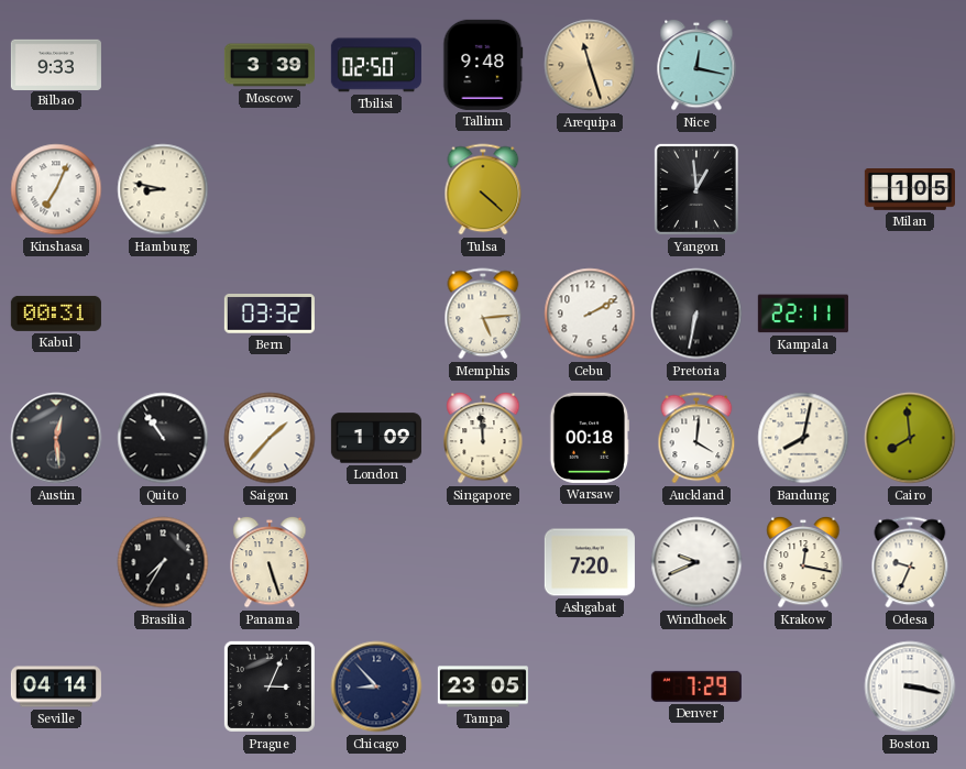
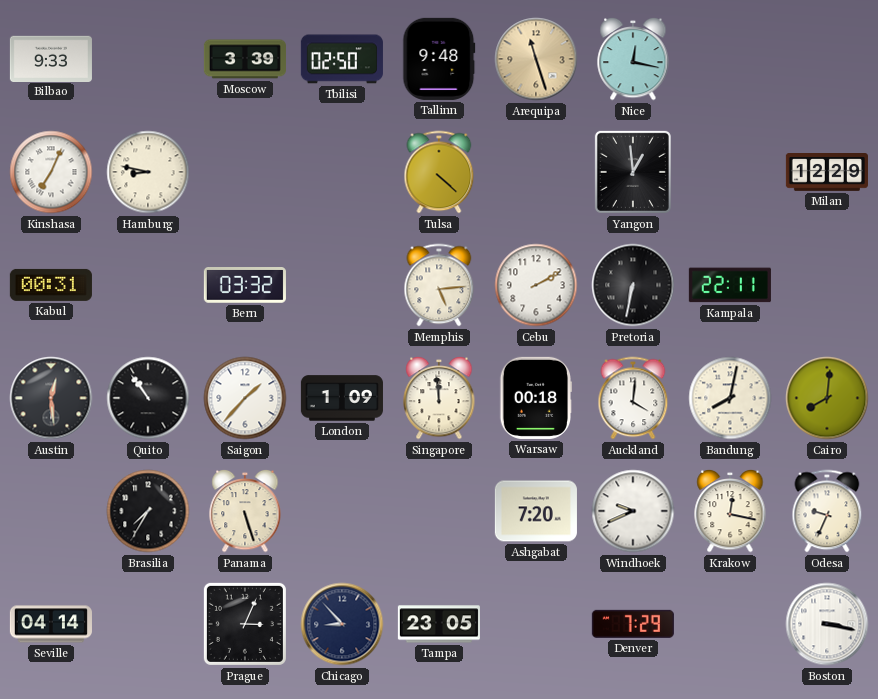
Milan: 1:05 -> 12:29
Cairo: 7:59 -> 8:01
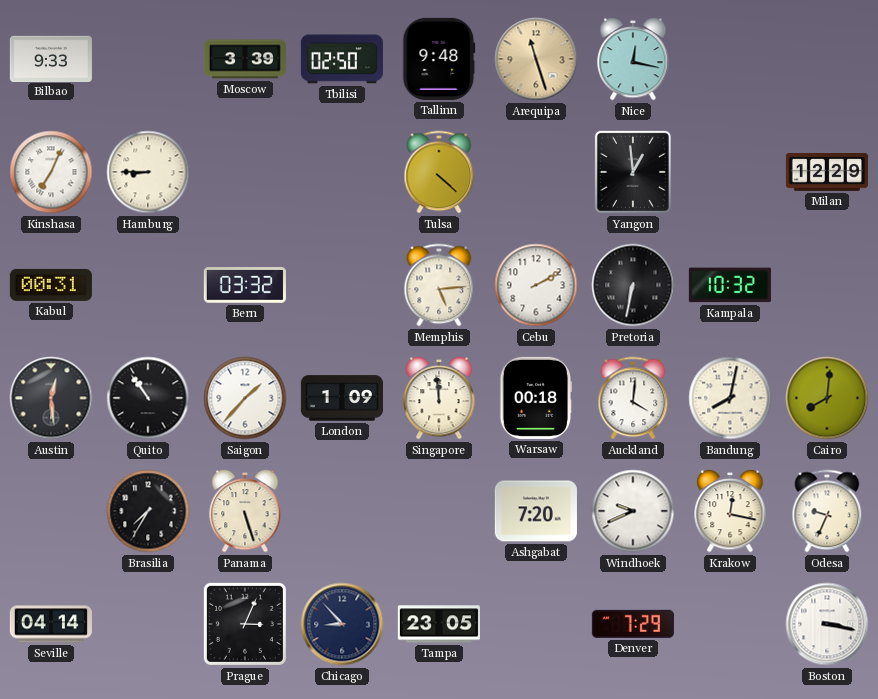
Hamburg: 8:47 -> 8:45
Kampala: 22:11 -> 10:32
